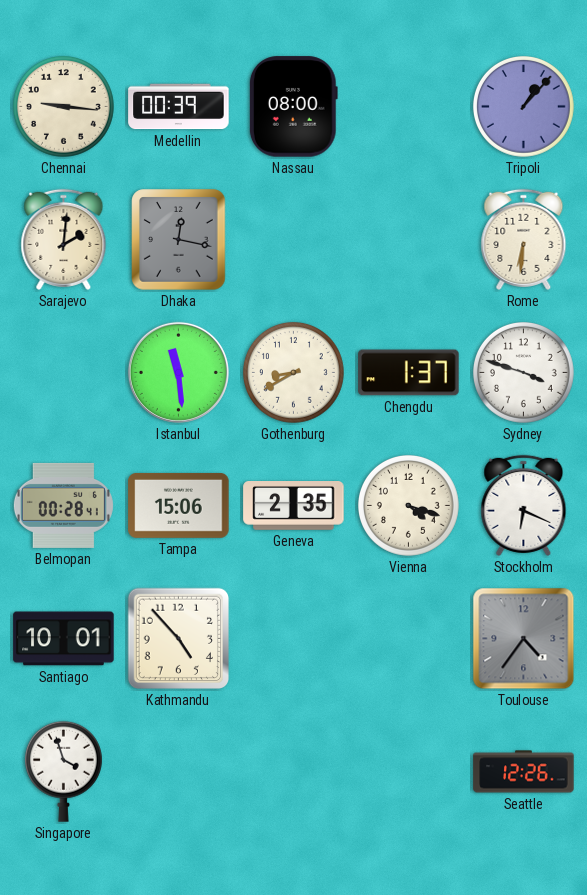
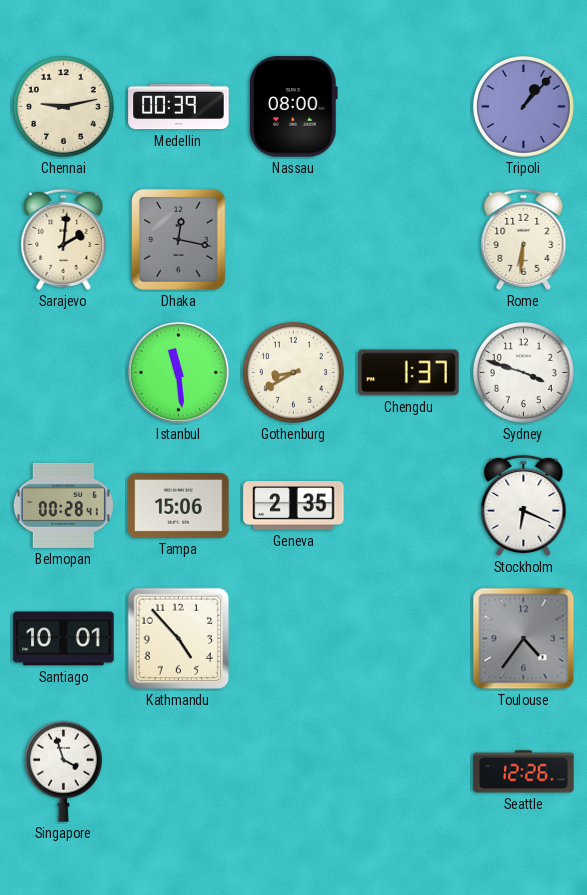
Chennai: 9:16 -> 9:13
Vienna: 4:18 -> none
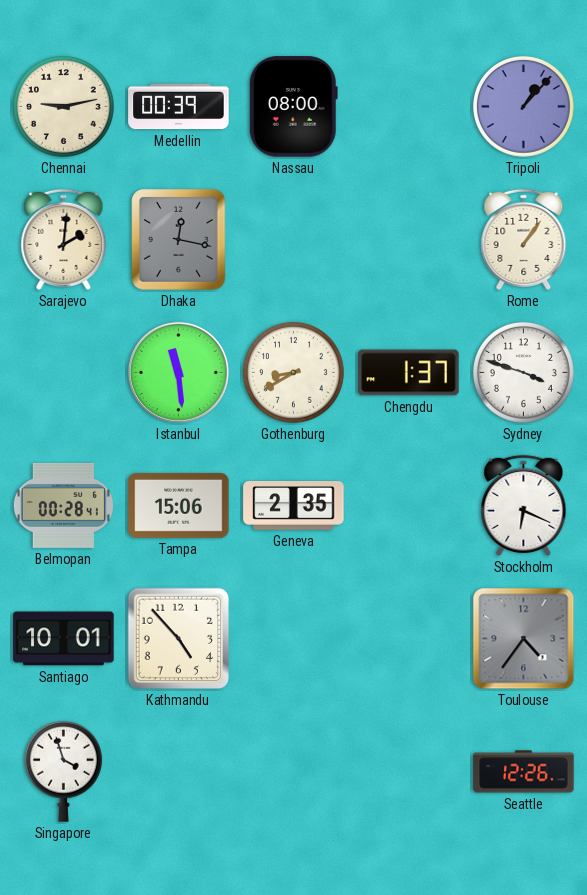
Rome: 6:31 -> 1:06
